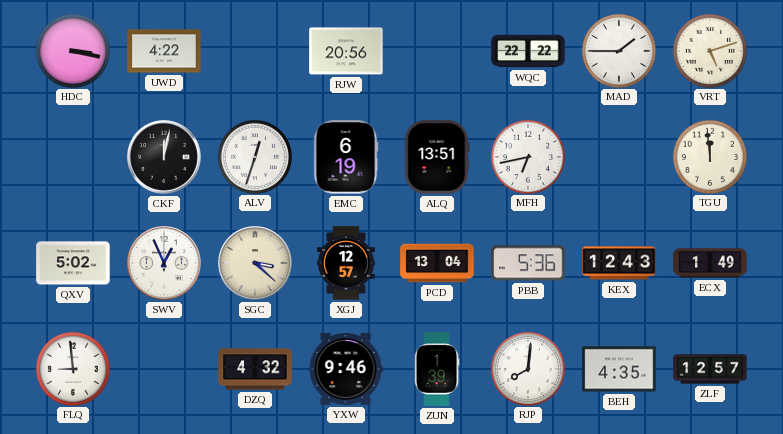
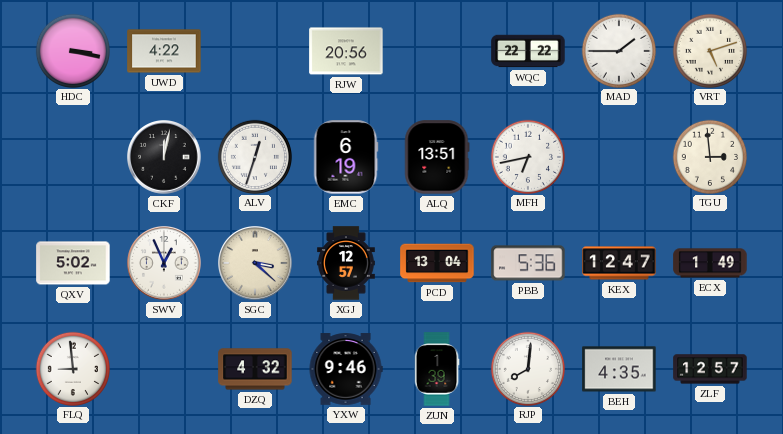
TGU: 11:59 -> 2:59
KEX: 12:43 -> 12:47
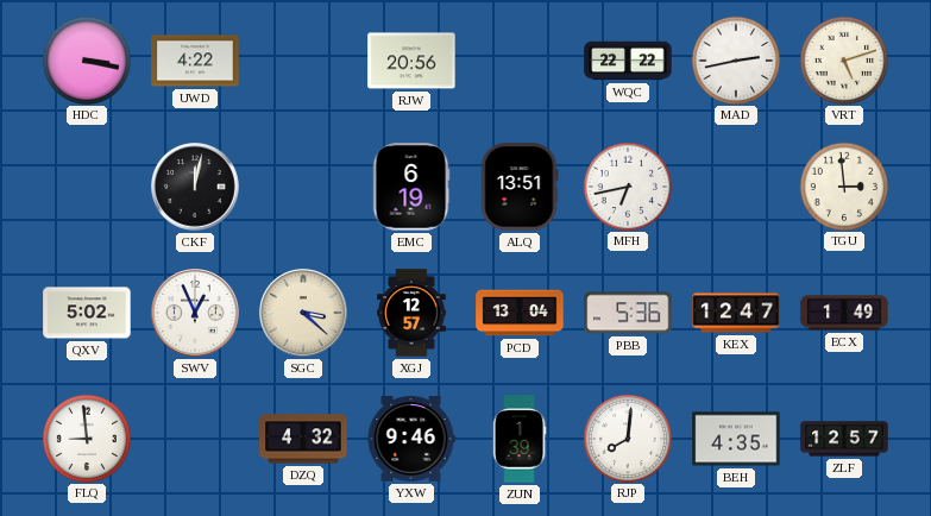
MAD: 1:45 -> 2:43
ALV: 12:33 -> none
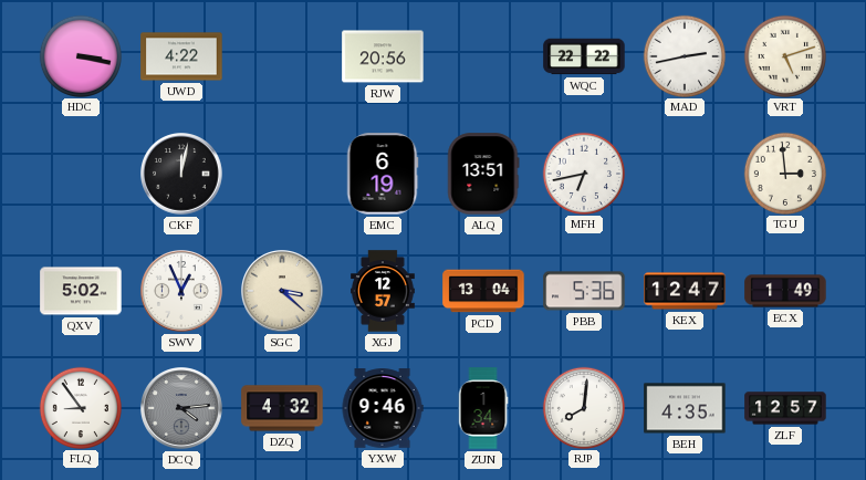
FLQ: 8:59 -> 8:54
DCQ: none -> 4:14
ZUN: 1:39 -> 1:34
